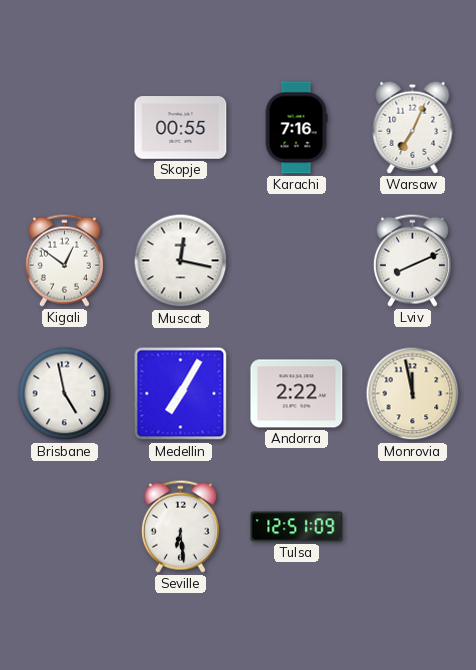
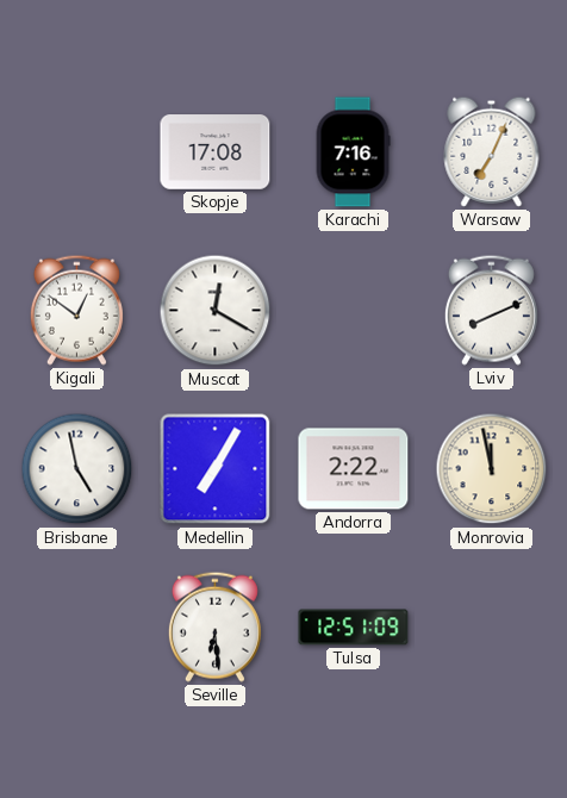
Skopje: 00:55 -> 17:08
Muscat: 12:17 -> 12:20
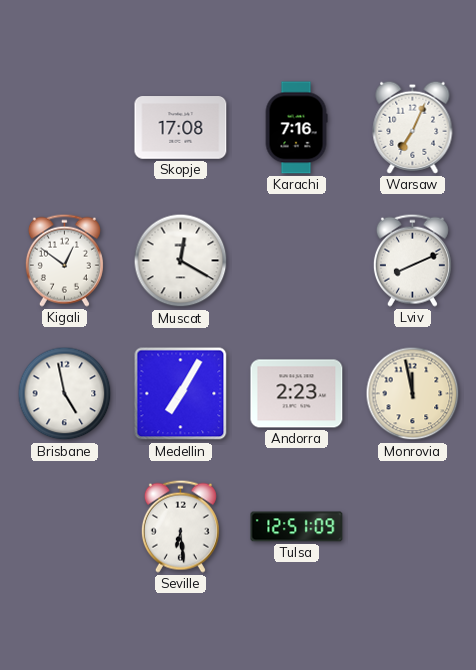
Andorra: 2:22 -> 2:23
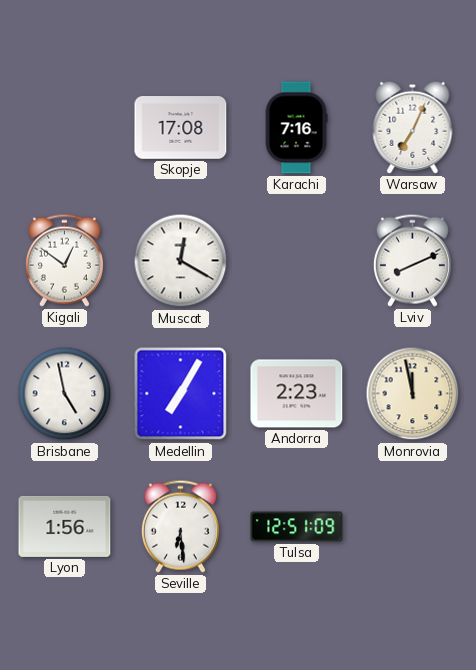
Lyon: none -> 1:56
